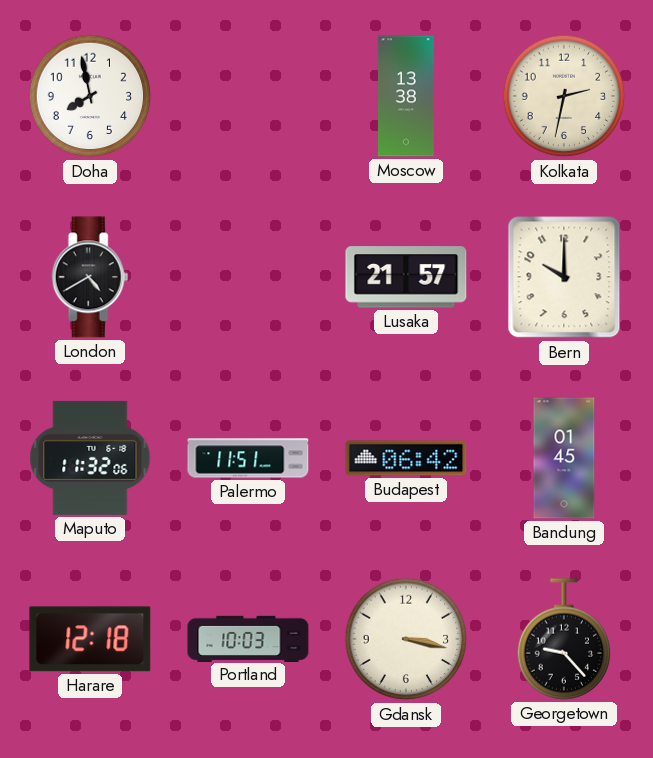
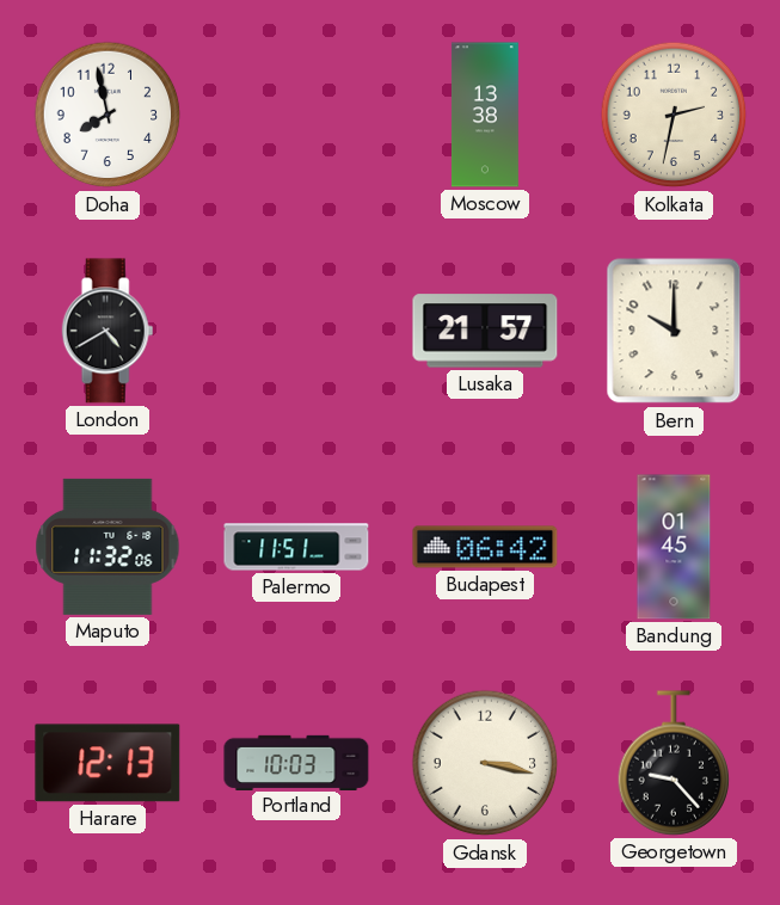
Harare: 12:18 -> 12:13
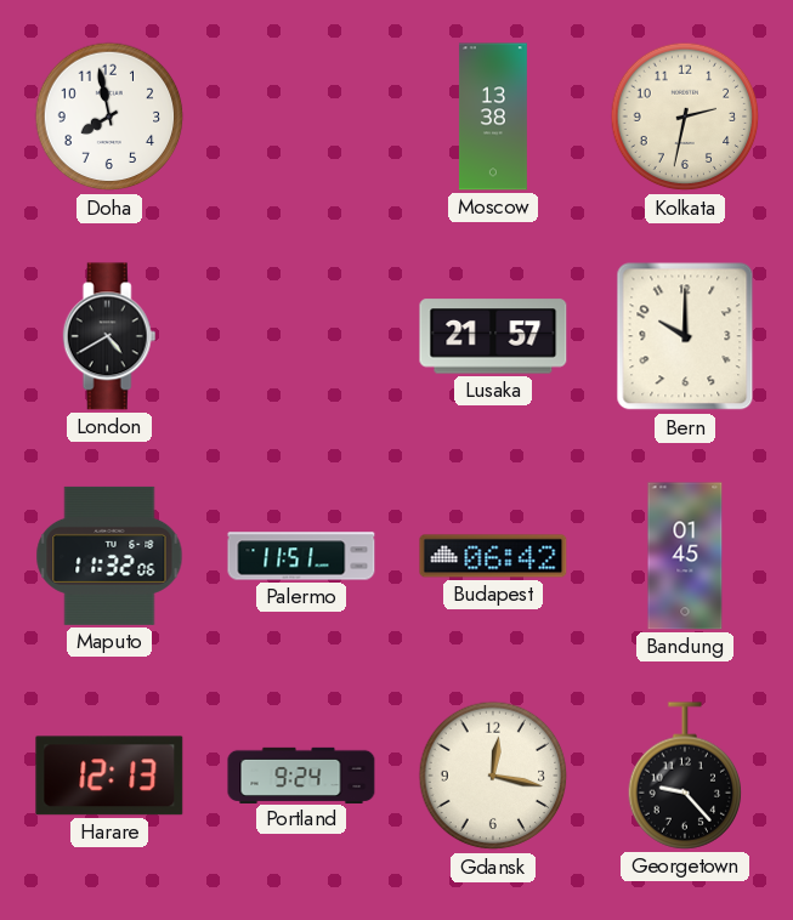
Portland: 10:03 -> 9:24
Gdansk: 3:17 -> 12:17
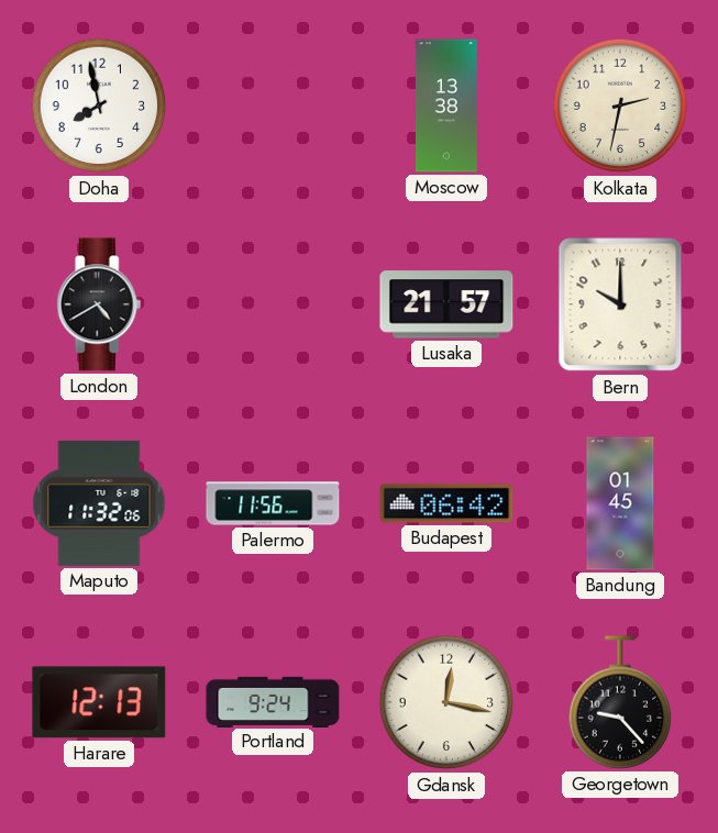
Palermo: 11:51 -> 11:56
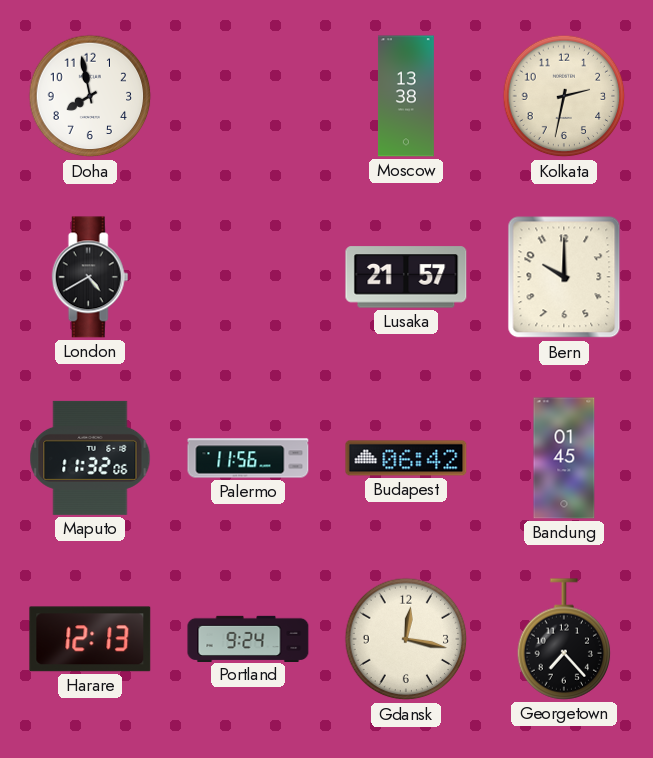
Georgetown: 9:23 -> 7:23
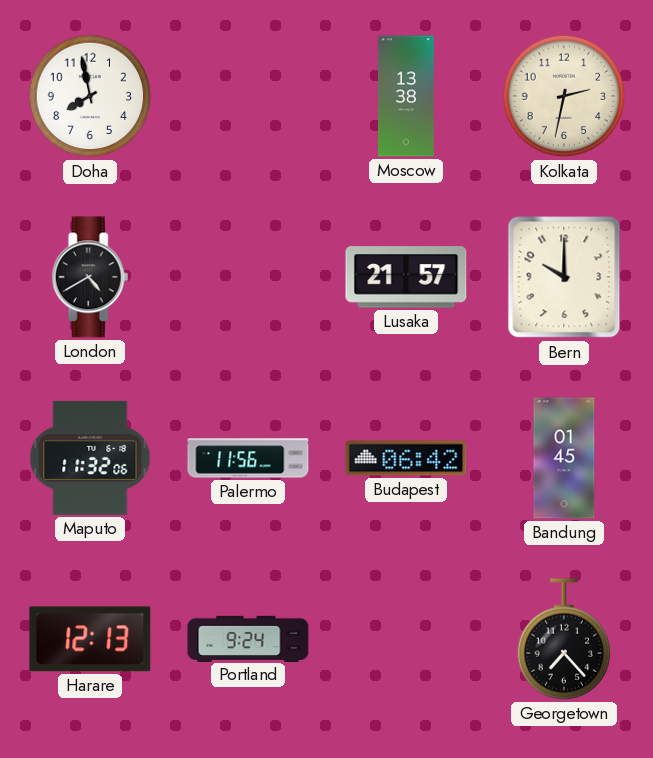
Gdansk: 12:17 -> none
